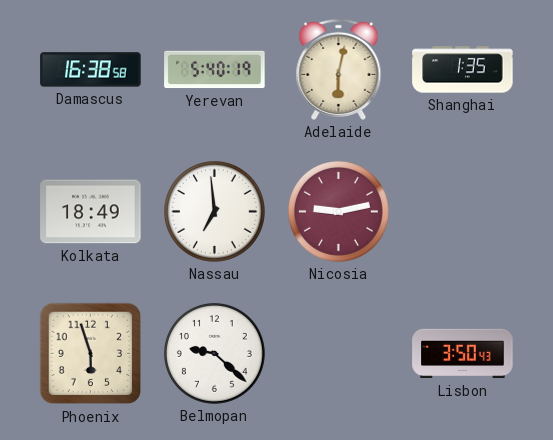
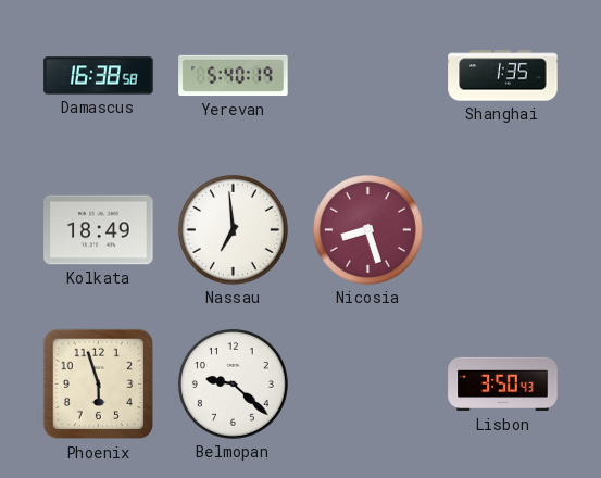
Adelaide: 6:02 -> none
Nicosia: 9:13 -> 8:27
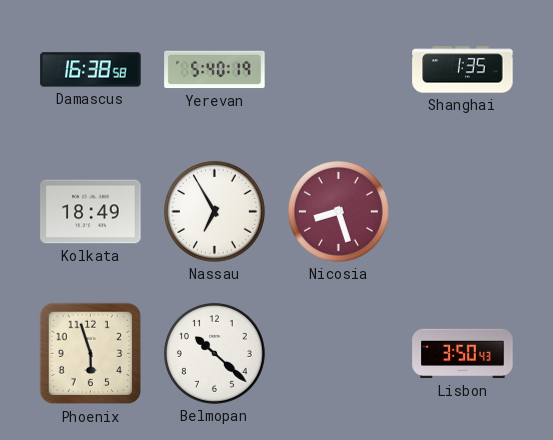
Nassau: 6:59 -> 6:55
Belmopan: 9:22 -> 10:22
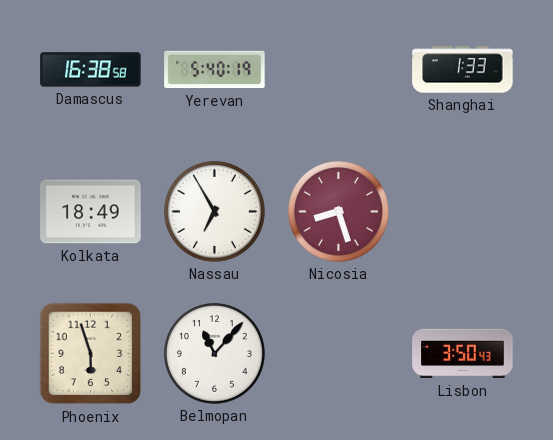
Shanghai: 1:35 -> 1:33
Belmopan: 10:22 -> 11:07
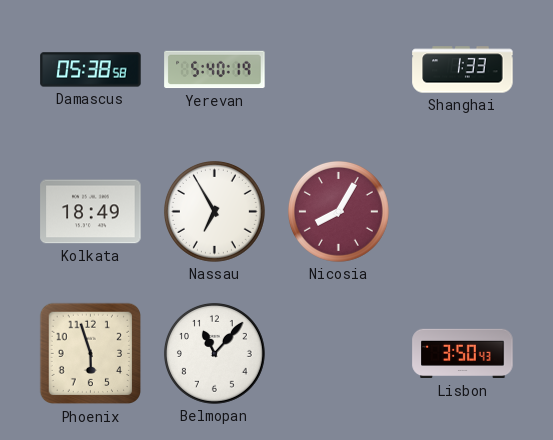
Damascus: 16:38 -> 05:38
Nicosia: 8:27 -> 8:05
